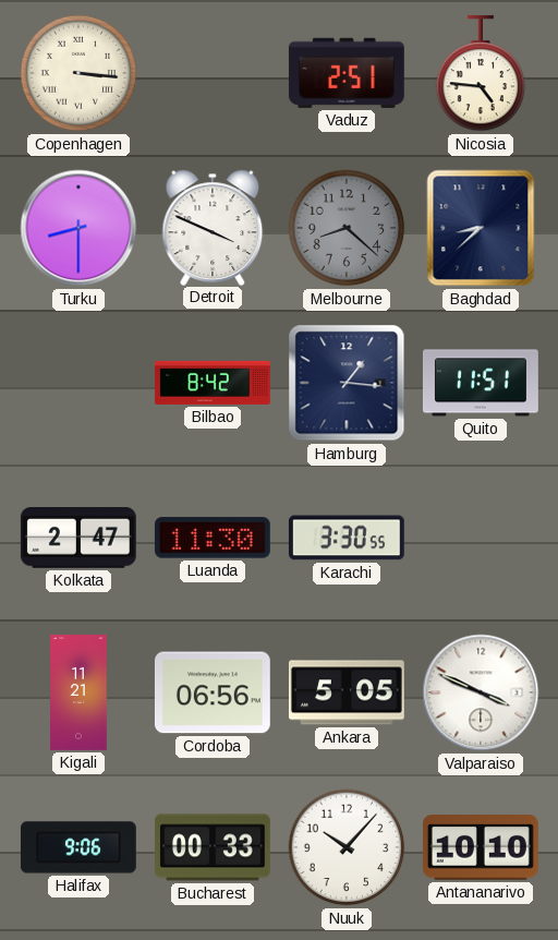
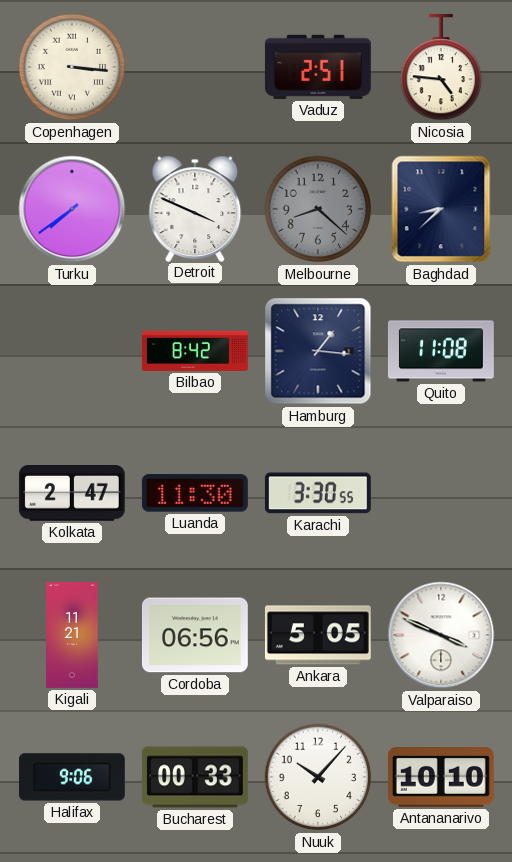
Turku: 8:30 -> 7:39
Quito: 11:51 -> 11:08
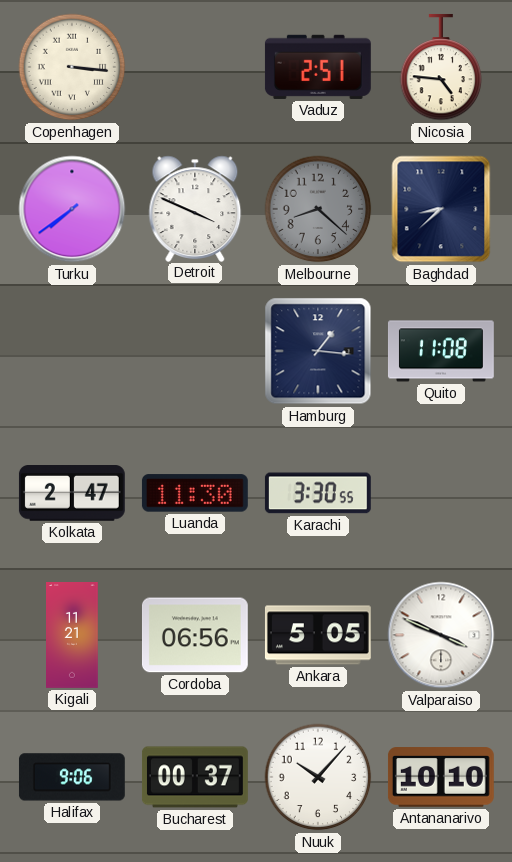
Bilbao: 8:42 -> none
Bucharest: 00:33 -> 00:37
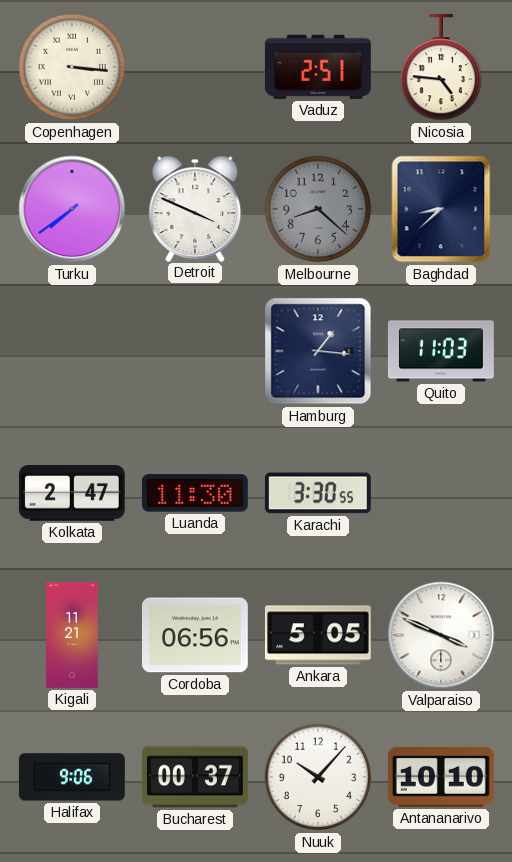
Quito: 11:08 -> 11:03
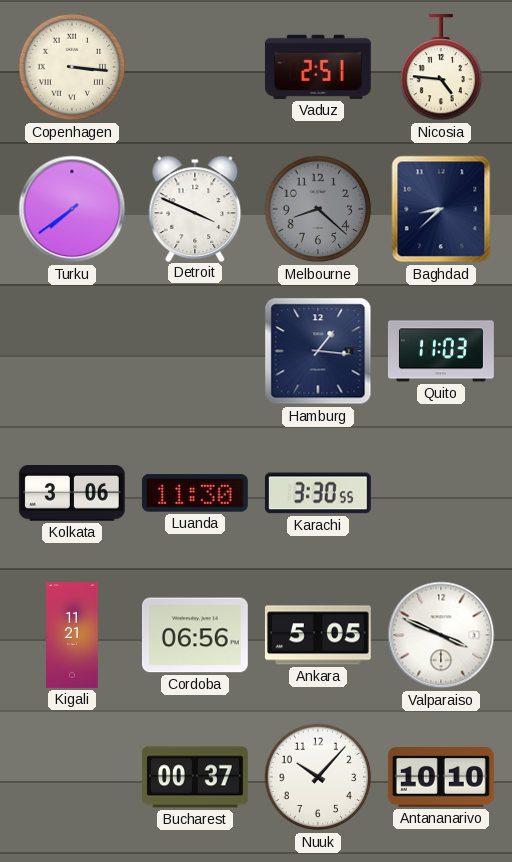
Kolkata: 2:47 -> 3:06
Halifax: 9:06 -> none
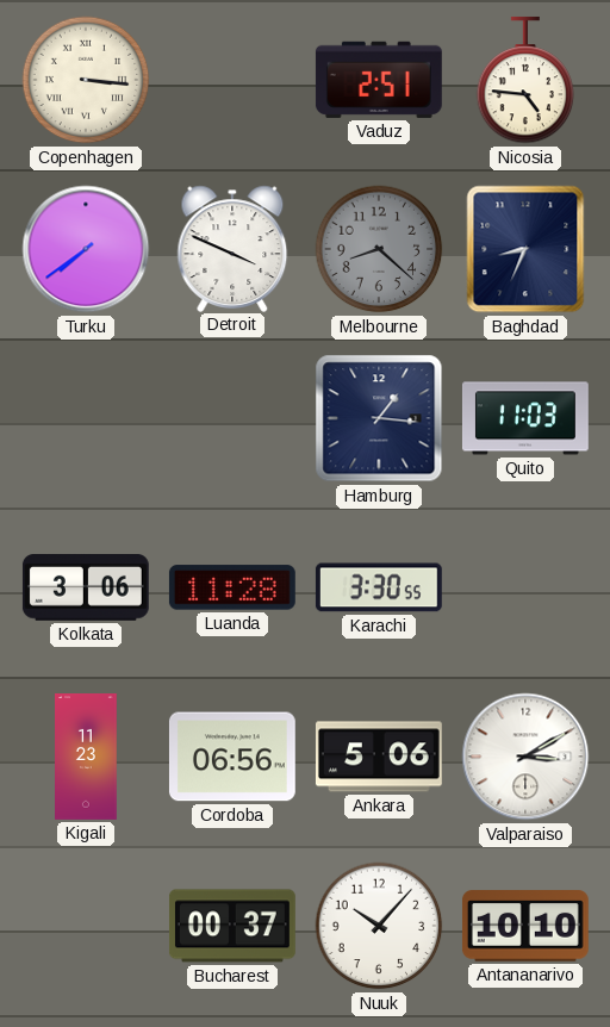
Baghdad: 8:38 -> 8:34
Luanda: 11:30 -> 11:28
Kigali: 11:21 -> 11:23
Ankara: 5:05 -> 5:06
Valparaiso: 3:49 -> 3:10
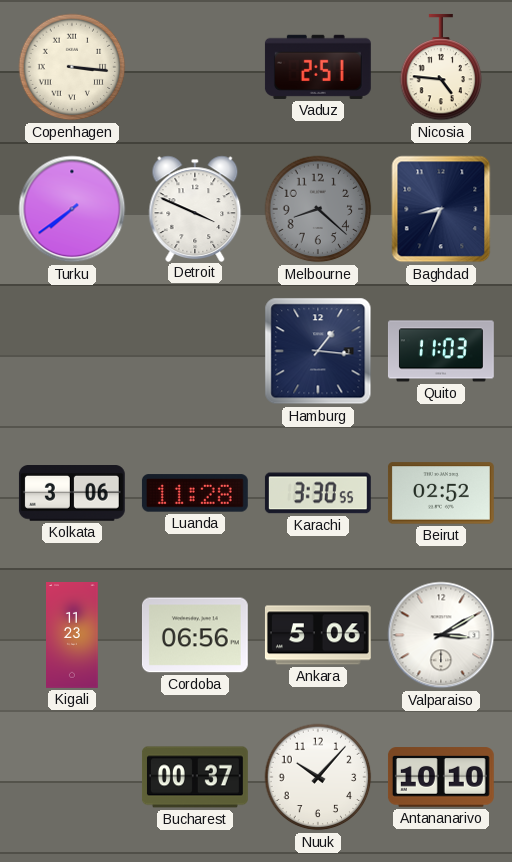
Beirut: none -> 02:52
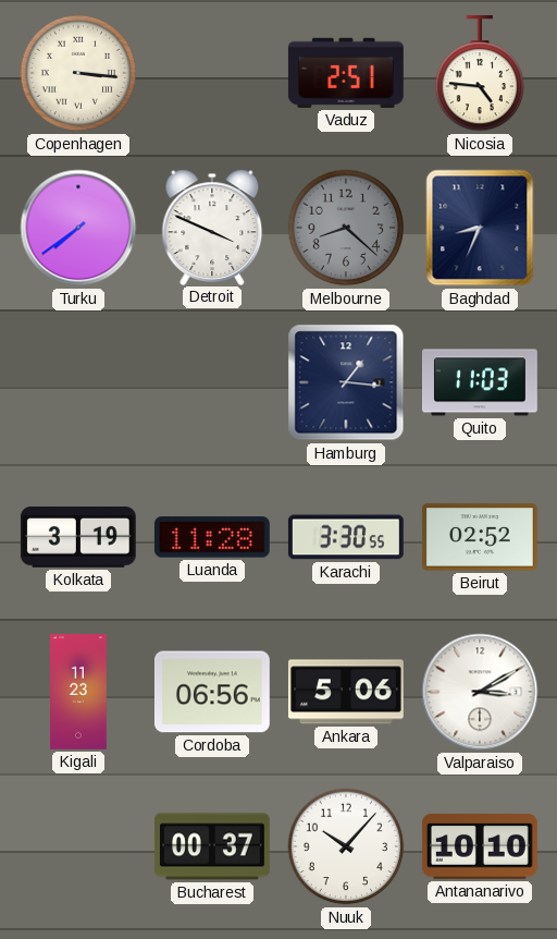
Kolkata: 3:06 -> 3:19
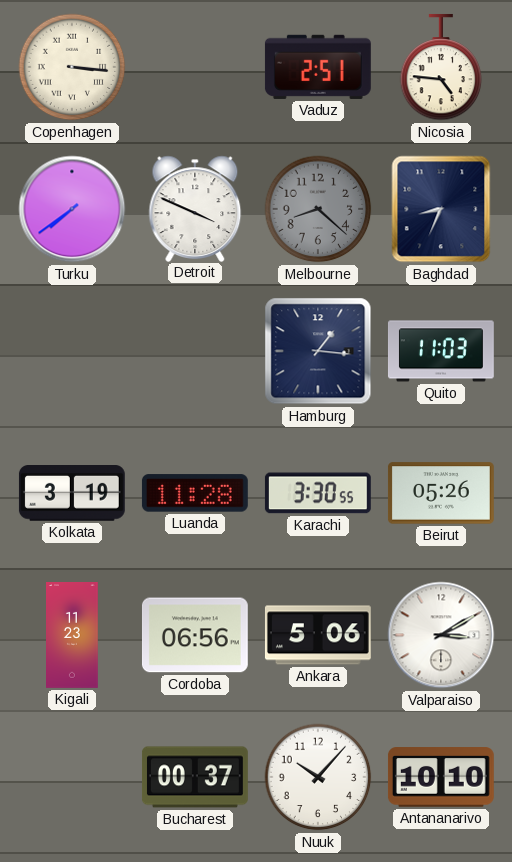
Beirut: 02:52 -> 05:26
